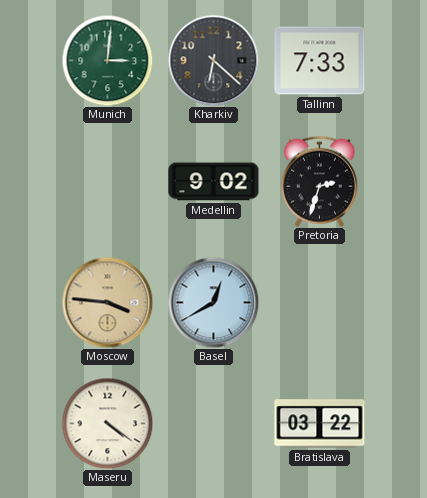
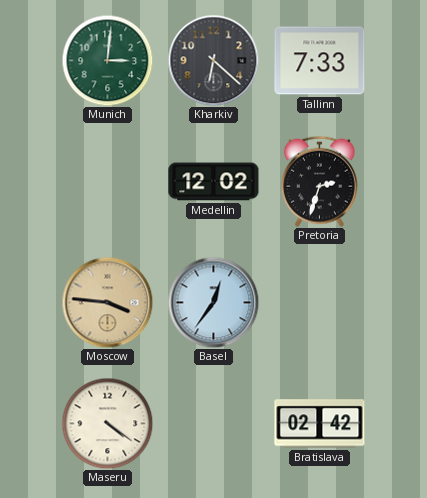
Medellin: 9:02 -> 12:02
Basel: 12:40 -> 12:36
Bratislava: 03:22 -> 02:42
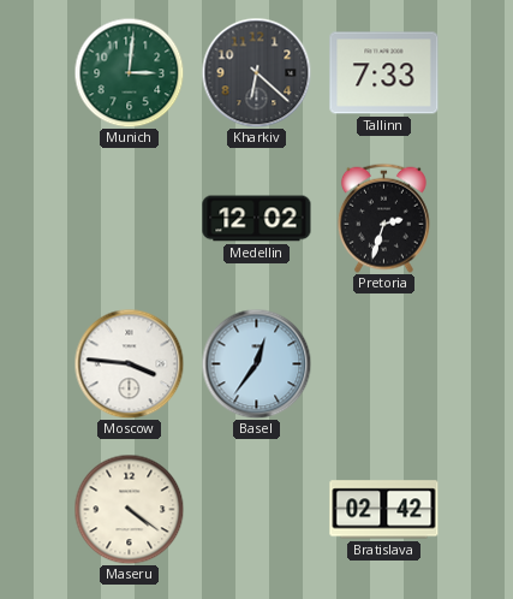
Moscow dial: champagne -> white
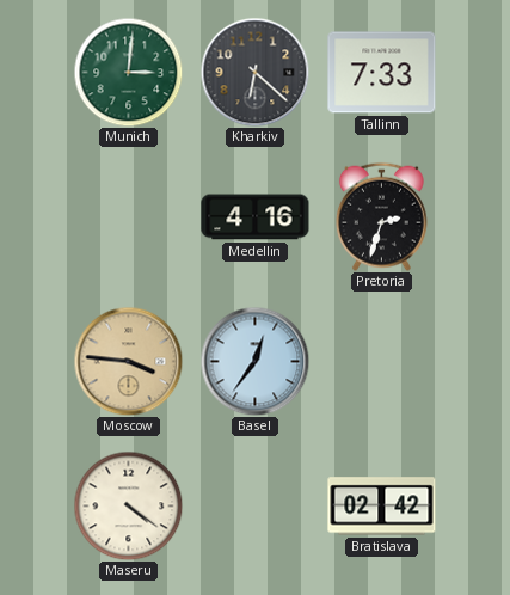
Medellin: 12:02 -> 4:16
Moscow dial: white -> champagne
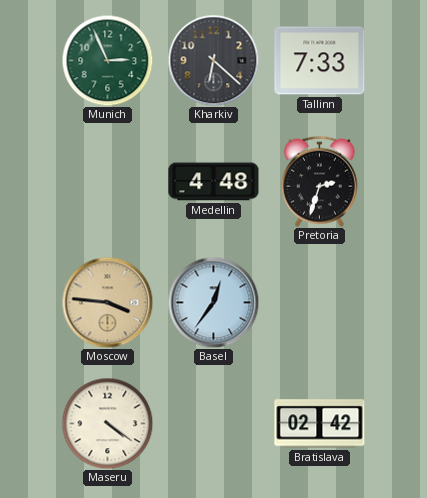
Munich: 3:01 -> 2:56
Medellin: 4:16 -> 4:48
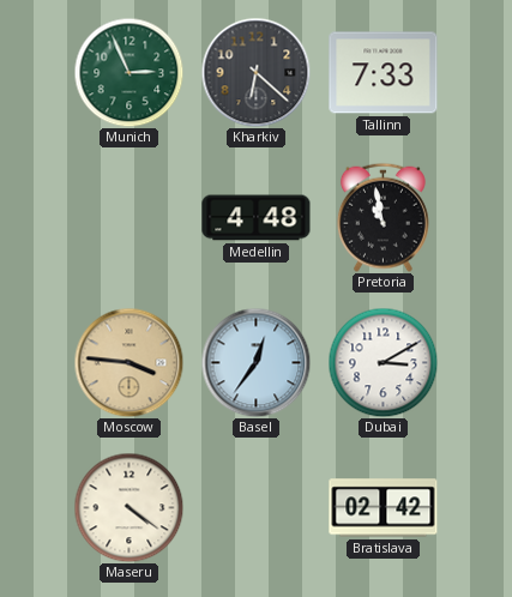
Pretoria: 2:33 -> 10:58
Dubai: none -> 3:10
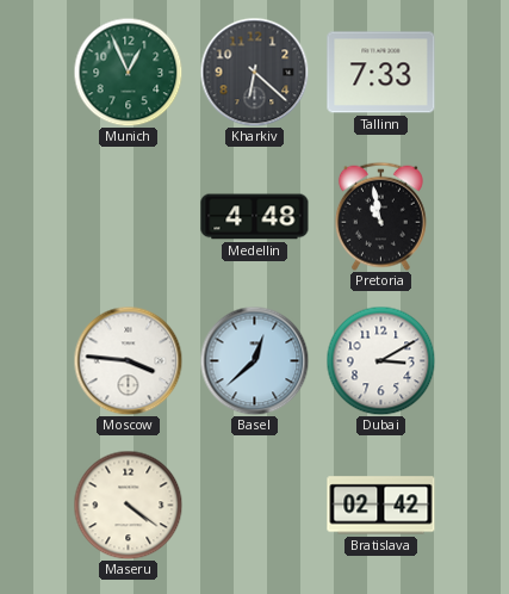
Munich: 2:56 -> 12:56
Moscow dial: champagne -> white
Basel: 12:36 -> 12:38
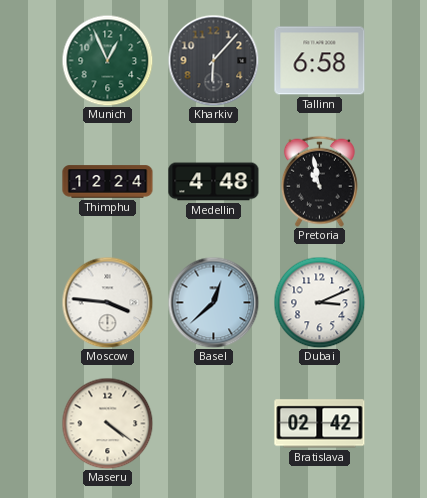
Kharkiv: 6:22 -> 6:07
Tallinn: 7:33 -> 6:58
Thimphu: none -> 12:24
Dubai: 3:10 -> 3:11
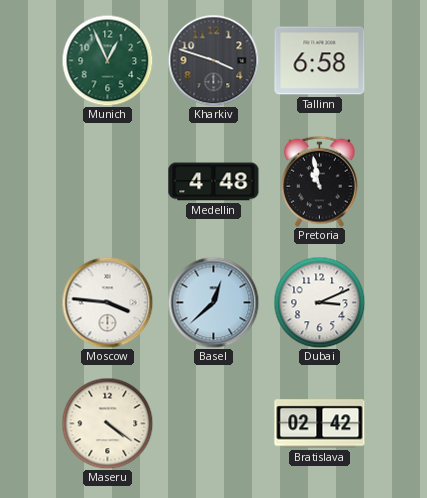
Kharkiv: 6:07 -> 3:48
Thimphu: 12:24 -> none
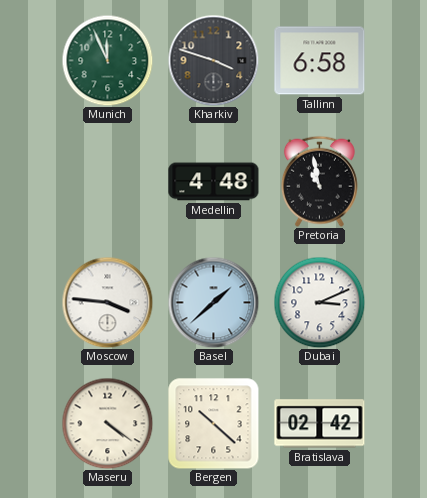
Munich: 12:56 -> 11:56
Basel: 12:38 -> 1:38
Bergen: none -> 10:22
